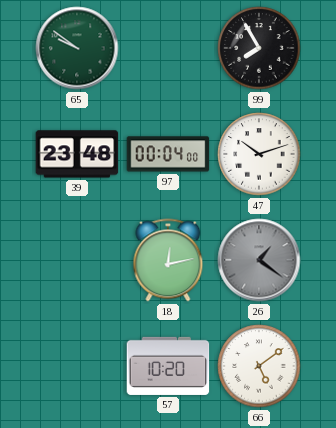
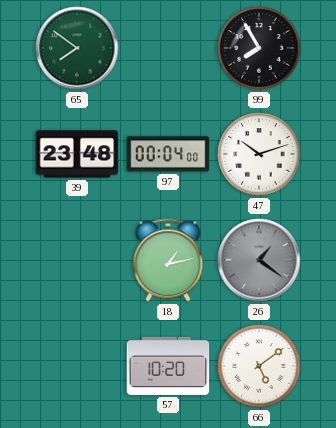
65: 9:51 -> 7:51
18: 12:13 -> 1:13
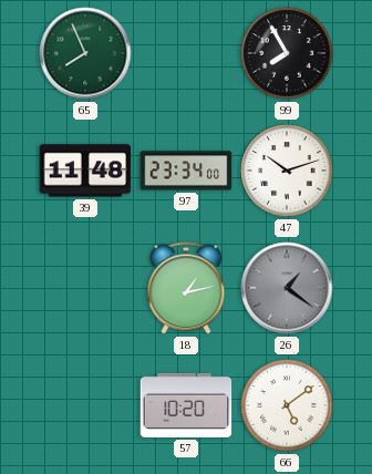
65: 7:51 -> 7:56
39: 23:48 -> 11:48
97: 00:04 -> 23:34
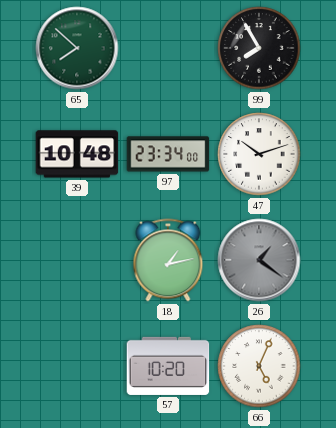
65: 7:56 -> 7:52
39: 11:48 -> 10:48
66: 5:09 -> 5:04
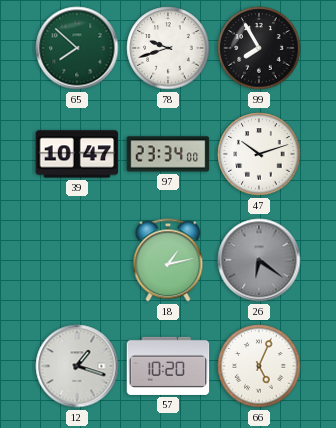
78: none -> 9:42
39: 10:48 -> 10:47
26: 1:21 -> 6:21
12: none -> 1:18
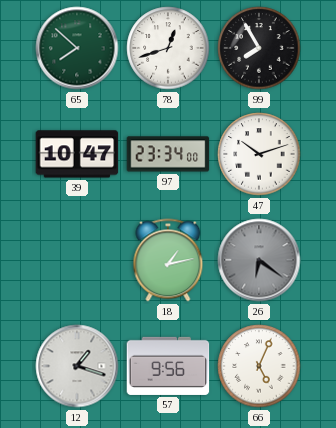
78: 9:42 -> 12:42
57: 10:20 -> 9:56
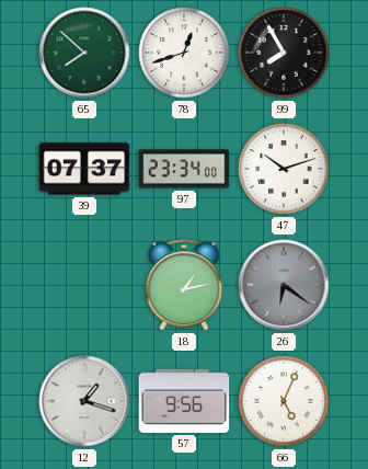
39: 10:47 -> 07:37
